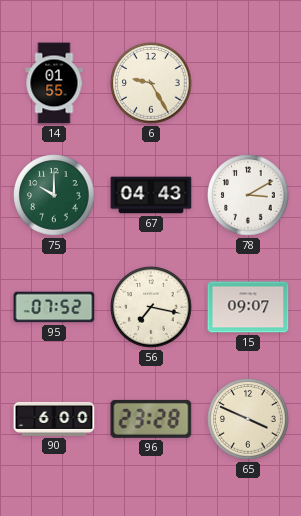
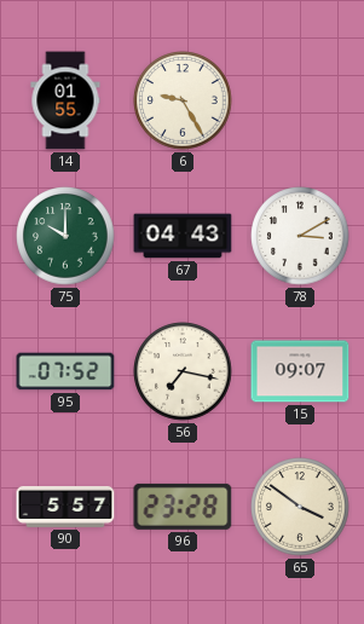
90: 6:00 -> 5:57
65: 3:49 -> 3:51
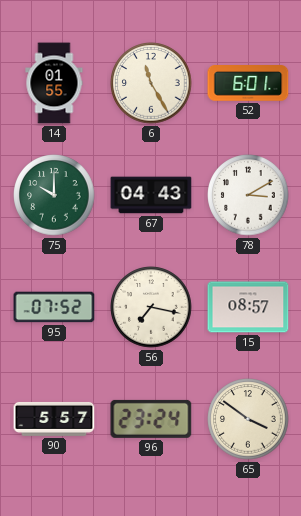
6: 9:25 -> 11:25
52: none -> 6:01
15: 09:07 -> 08:57
96: 23:28 -> 23:24
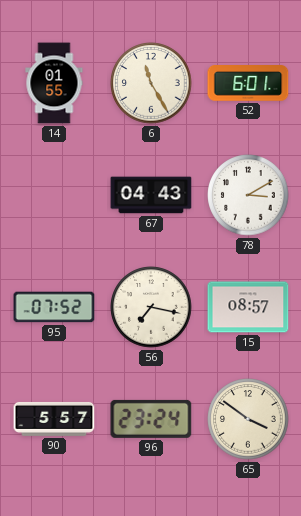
75: 10:00 -> none
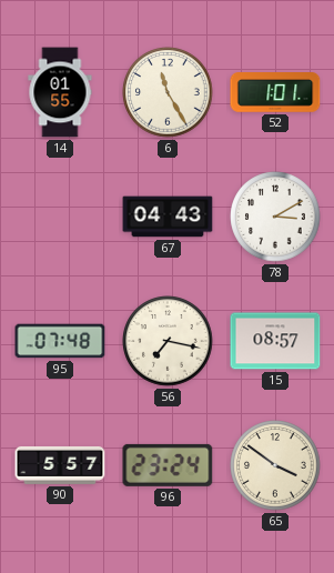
52: 6:01 -> 1:01
95: 07:52 -> 07:48
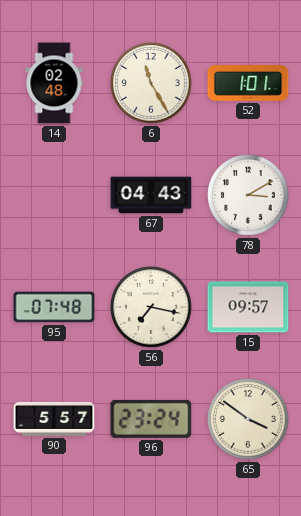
14: 01:55 -> 02:48
15: 08:57 -> 09:57
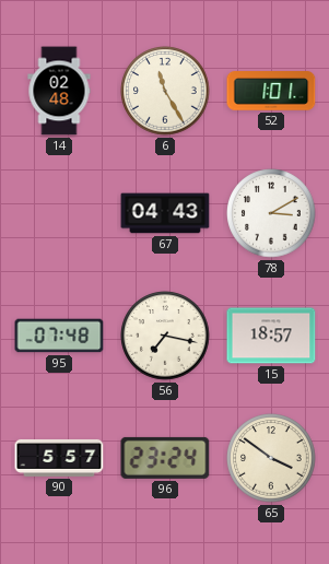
15: 09:57 -> 18:57
